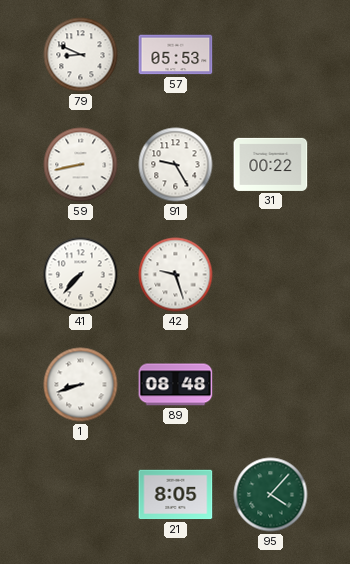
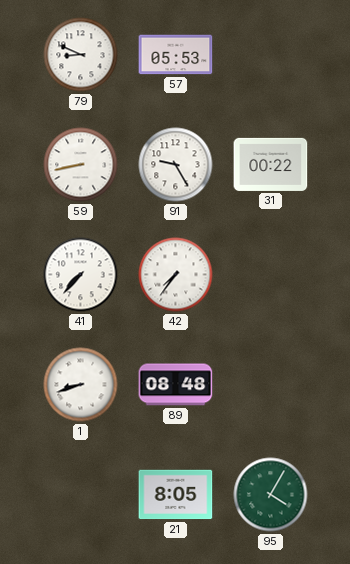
42: 9:27 -> 7:36
95: 4:07 -> 4:05
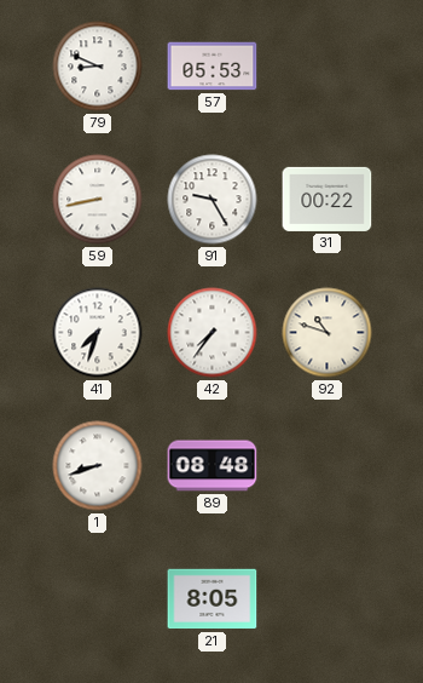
41: 7:37 -> 7:33
92: none -> 10:48
95: 4:05 -> none
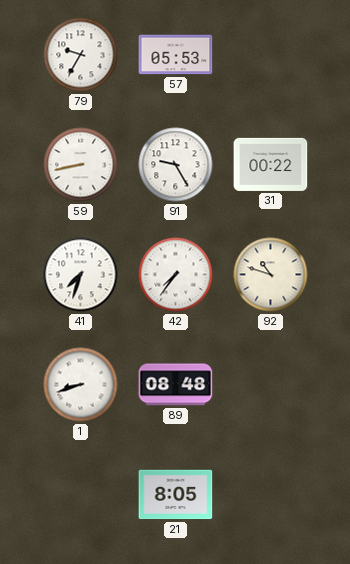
79: 8:49 -> 9:35
